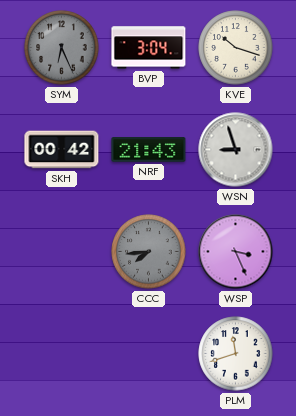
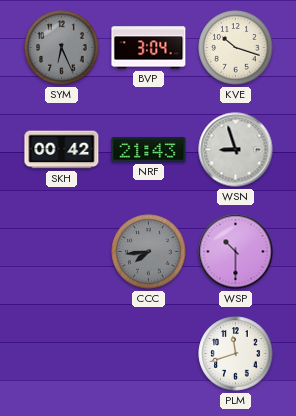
WSP: 3:26 -> 10:30
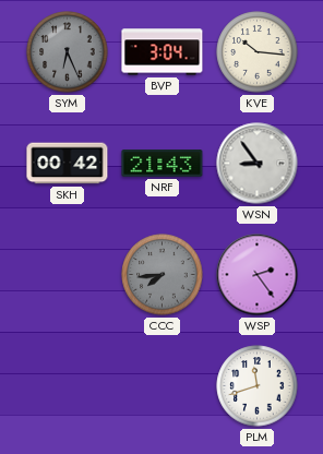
KVE: 10:18 -> 10:16
WSN: 8:57 -> 8:54
WSP: 10:30 -> 2:24
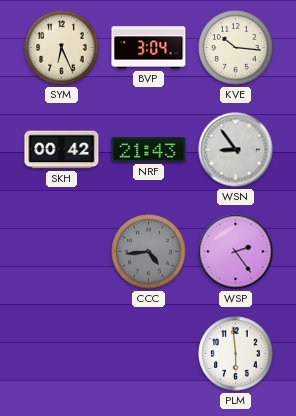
SYM dial: grey -> cream
CCC: 7:44 -> 4:44
PLM: 11:42 -> 5:59
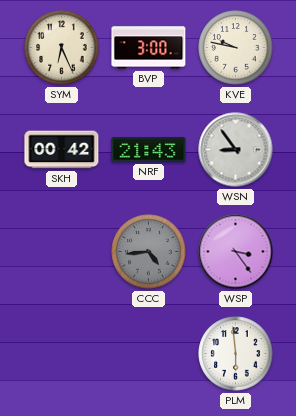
BVP: 3:04 -> 3:00
KVE: 10:16 -> 9:47
WSP: 2:24 -> 3:24
